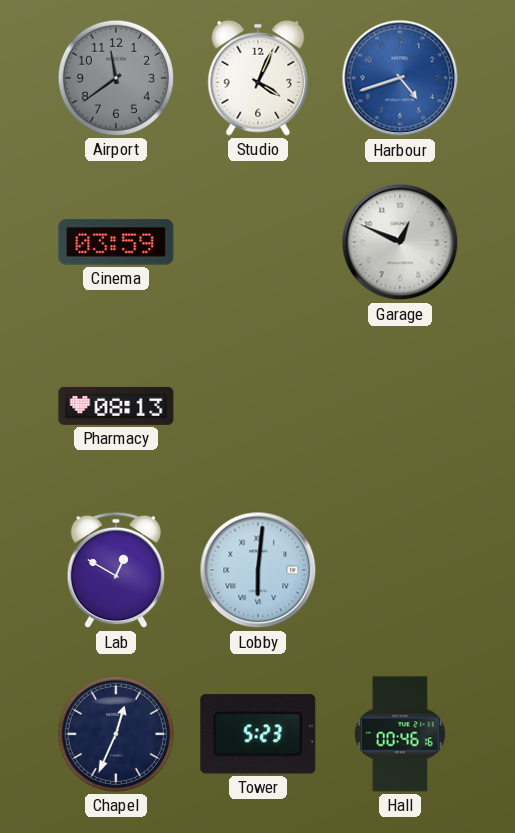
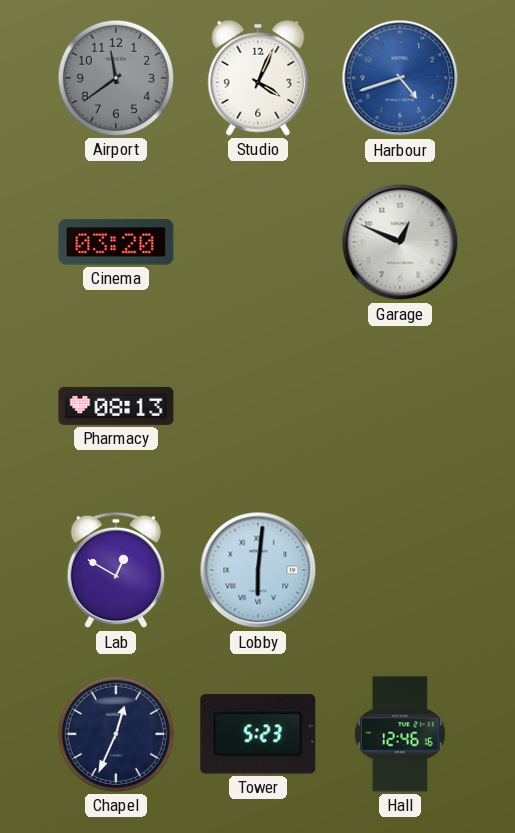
Cinema: 03:59 -> 03:20
Hall: 00:46 -> 12:46
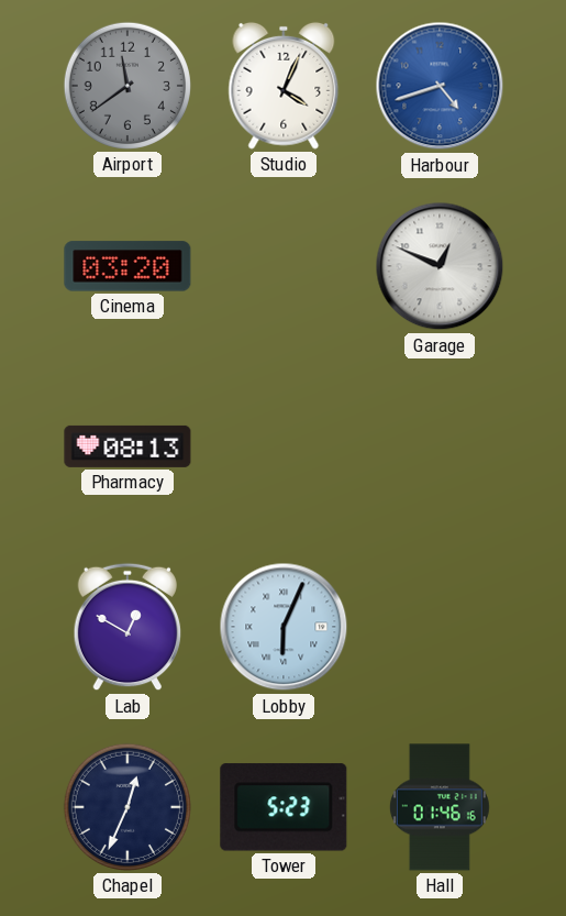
Lobby: 6:01 -> 6:04
Hall: 12:46 -> 01:46
